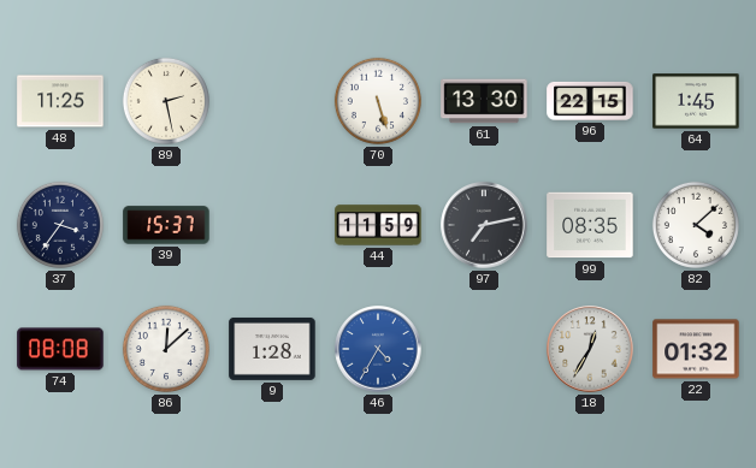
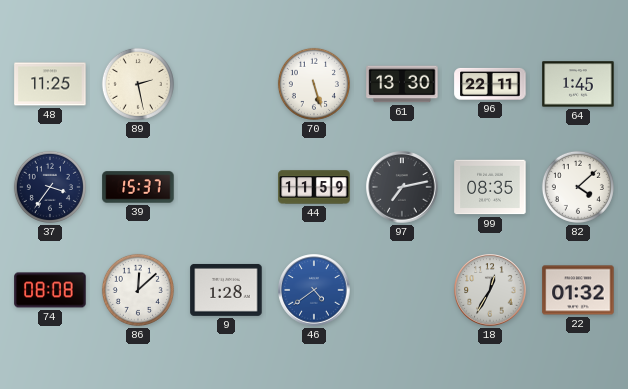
96: 22:15 -> 22:11
46: 4:35 -> 4:39
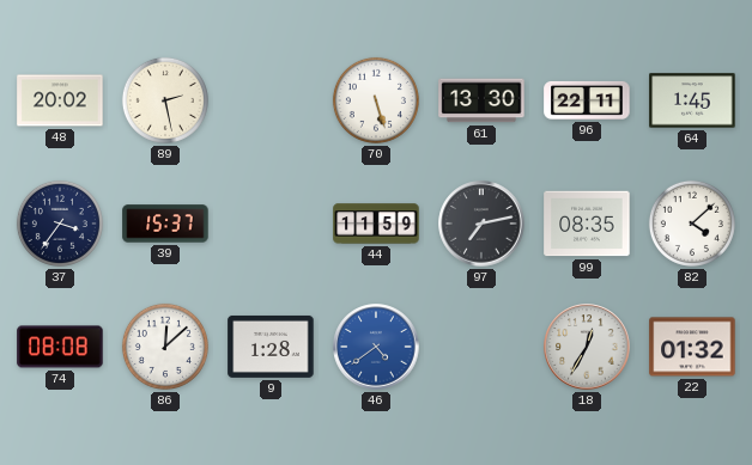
48: 11:25 -> 20:02
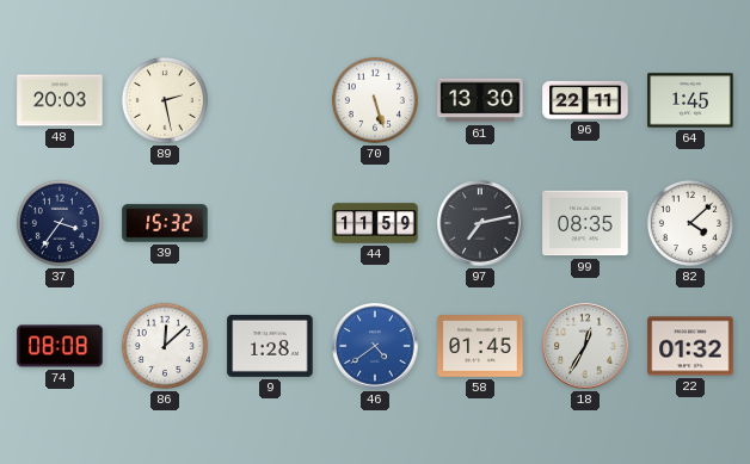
48: 20:02 -> 20:03
39: 15:37 -> 15:32
58: none -> 01:45
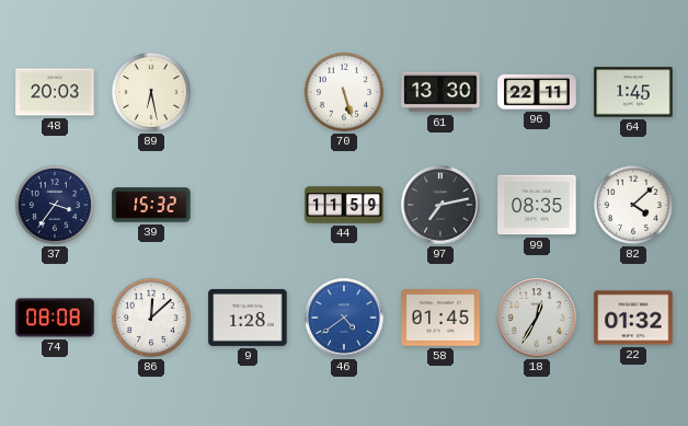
89: 2:28 -> 6:28
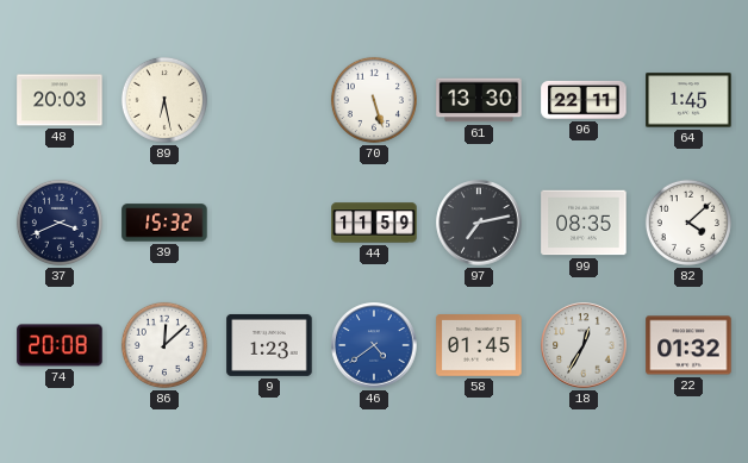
37: 3:36 -> 3:41
74: 08:08 -> 20:08
9: 1:28 -> 1:23
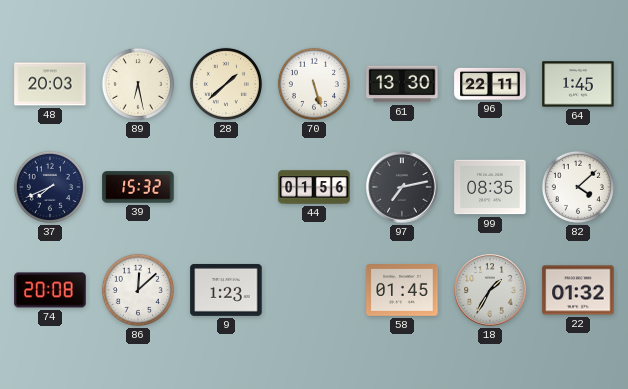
28: none -> 1:38
37: 3:41 -> 7:41
44: 11:59 -> 01:56
46: 4:39 -> none
18: 12:35 -> 1:35
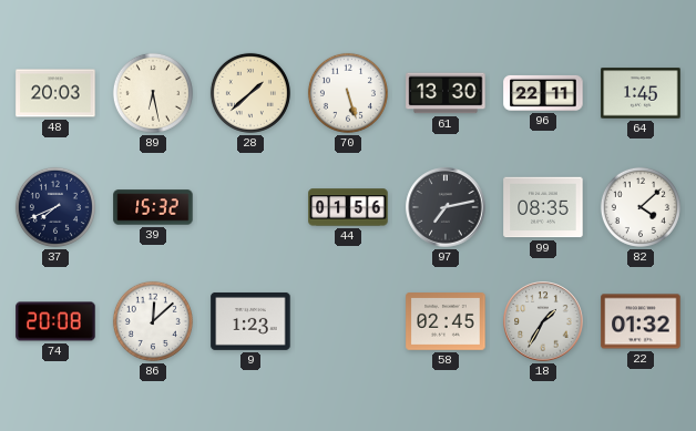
58: 01:45 -> 02:45
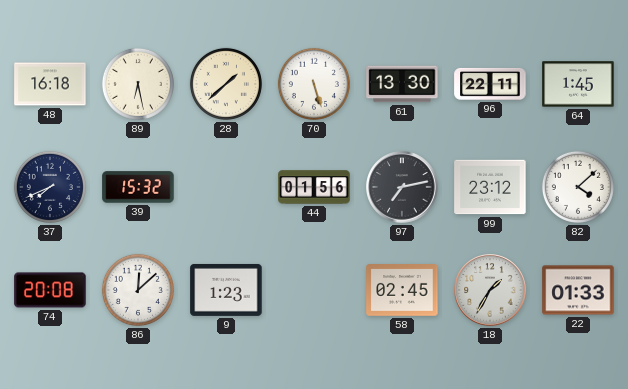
48: 20:03 -> 16:18
99: 08:35 -> 23:12
22: 01:32 -> 01:33
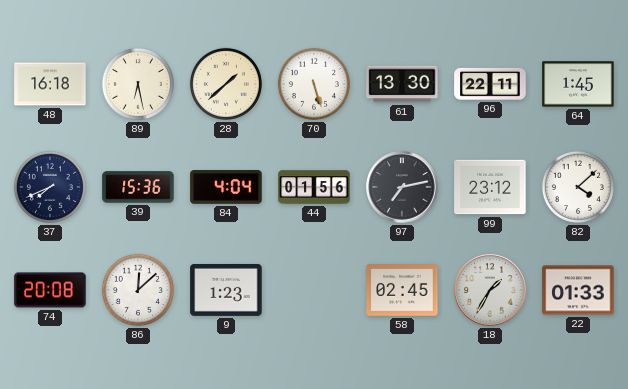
39: 15:32 -> 15:36
84: none -> 4:04
